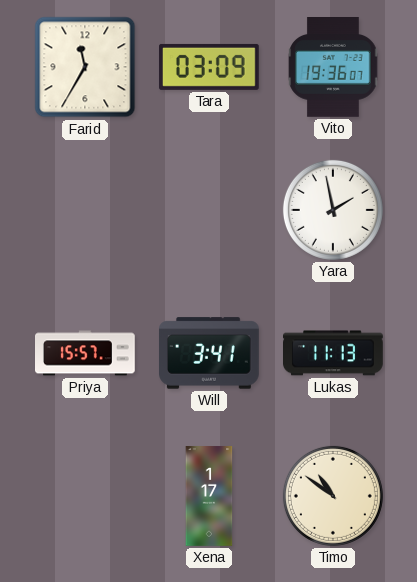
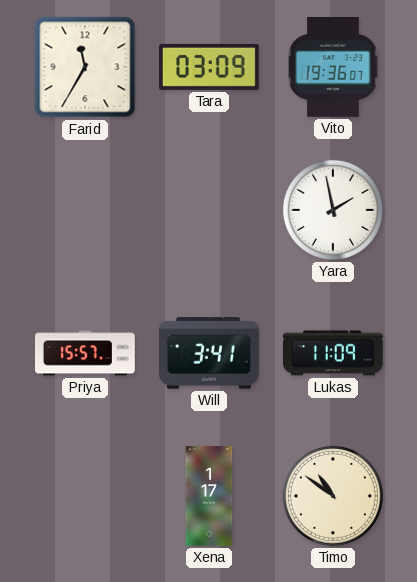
Lukas: 11:13 -> 11:09
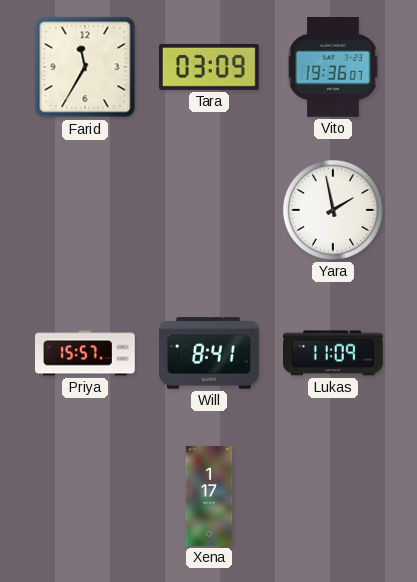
Will: 3:41 -> 8:41
Timo: 10:51 -> none
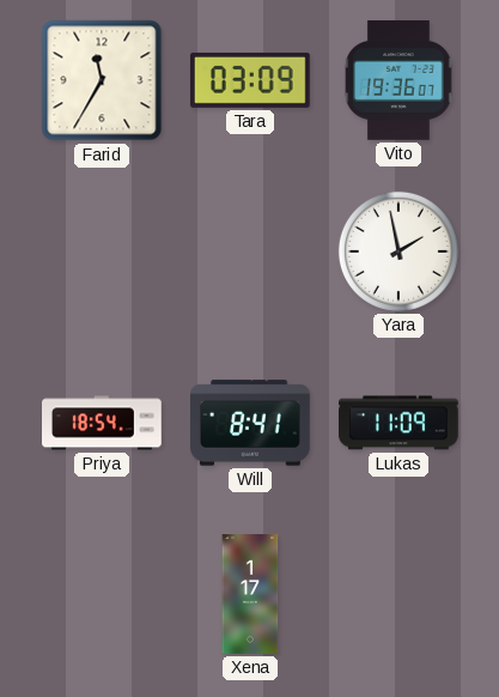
Priya: 15:57 -> 18:54
